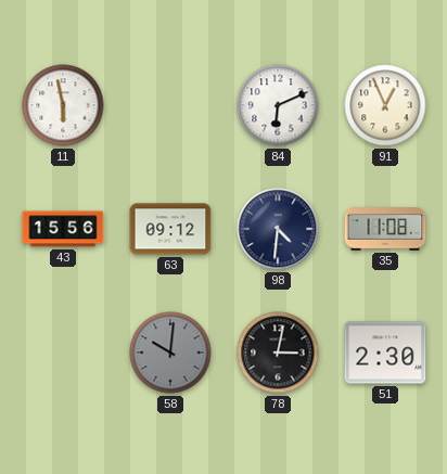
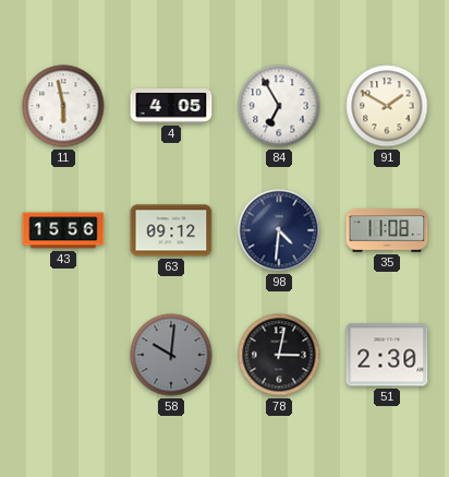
4: none -> 4:05
84: 6:11 -> 6:55
91: 12:56 -> 1:50
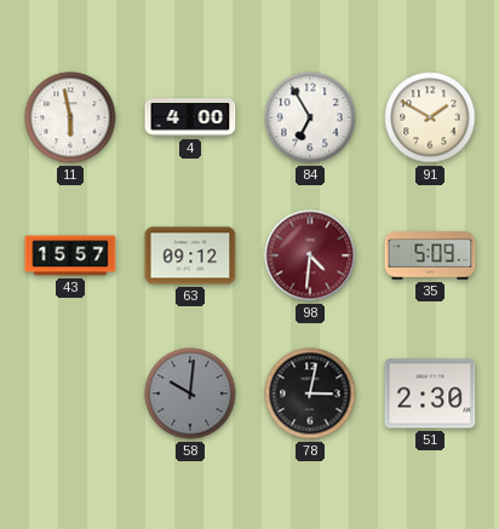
4: 4:05 -> 4:00
43: 15:56 -> 15:57
98 dial: navy -> burgundy
35: 11:08 -> 5:09
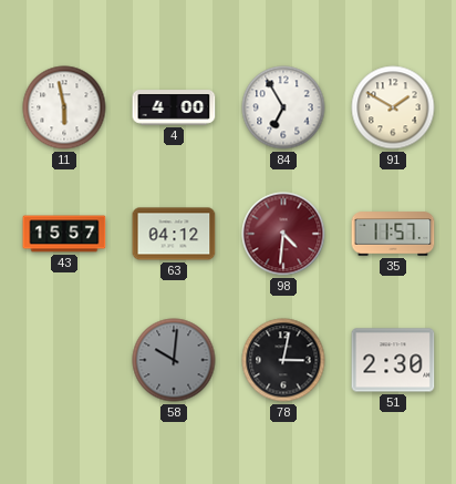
63: 09:12 -> 04:12
35: 5:09 -> 11:57
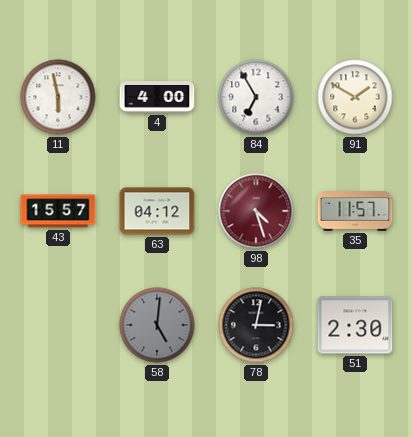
98: 4:31 -> 4:27
58: 10:01 -> 5:01
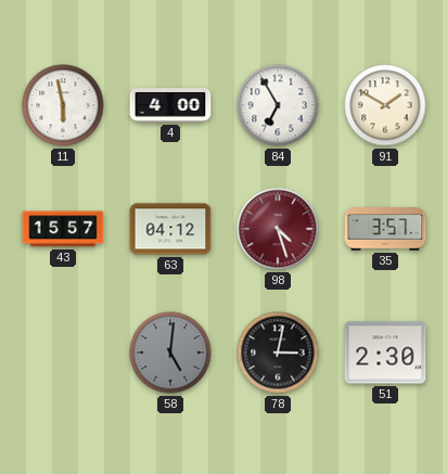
35: 11:57 -> 3:57
